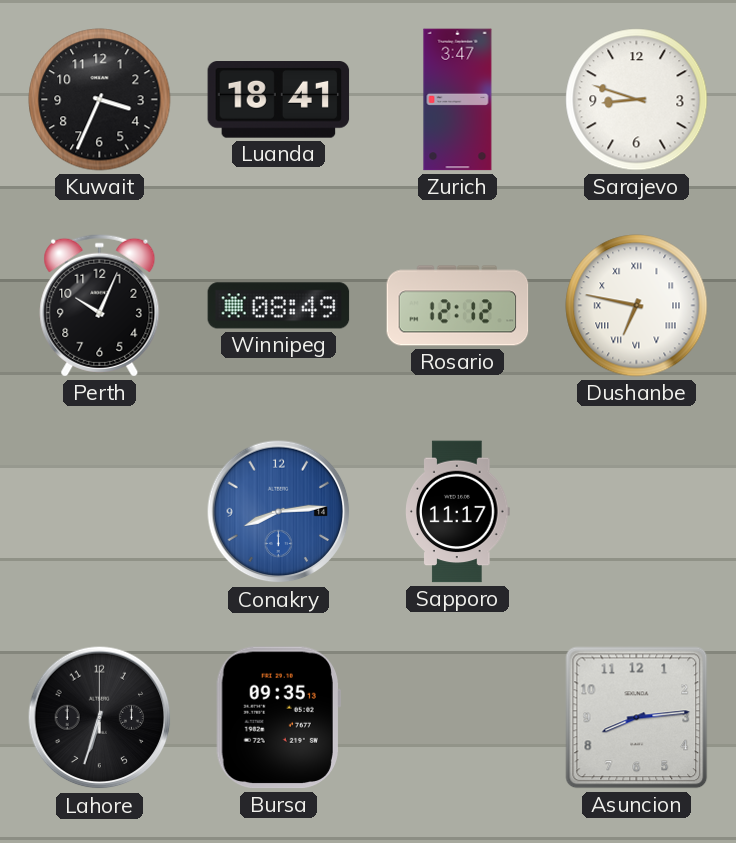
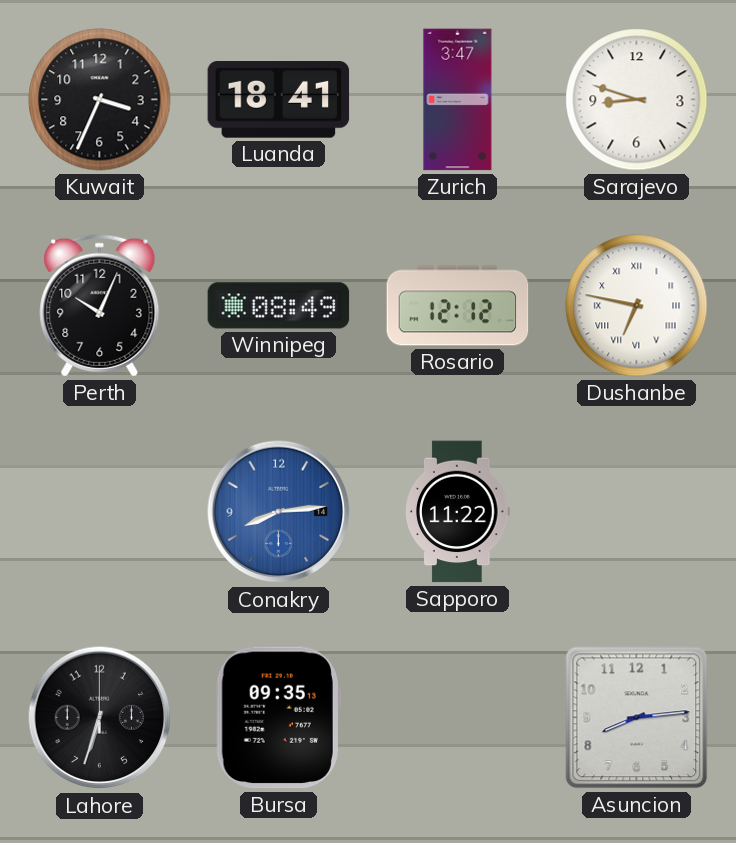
Sapporo: 11:17 -> 11:22
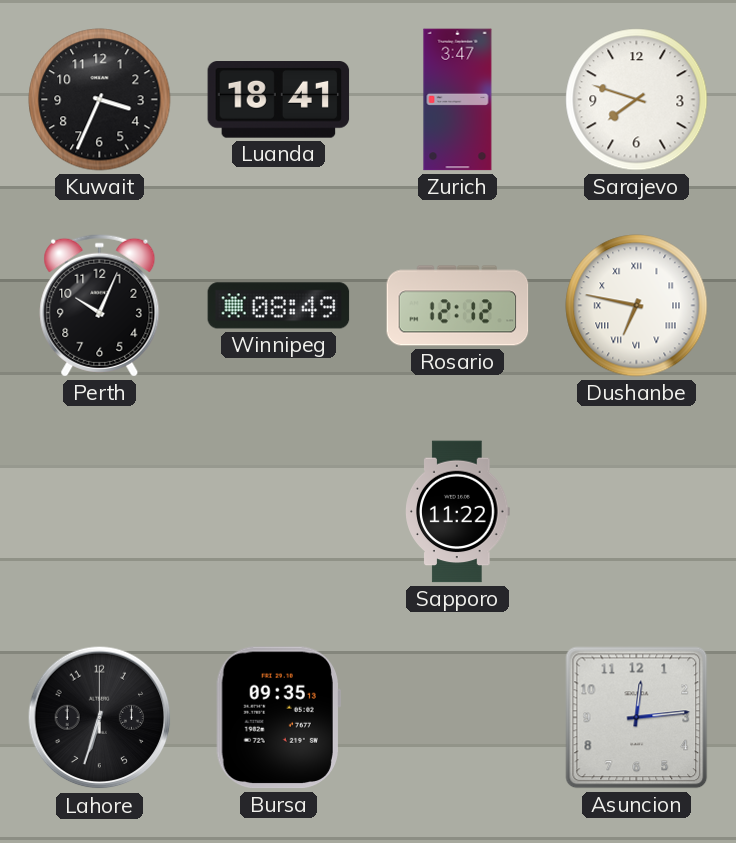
Sarajevo: 8:48 -> 7:48
Conakry: 8:14 -> none
Asuncion: 8:14 -> 12:14
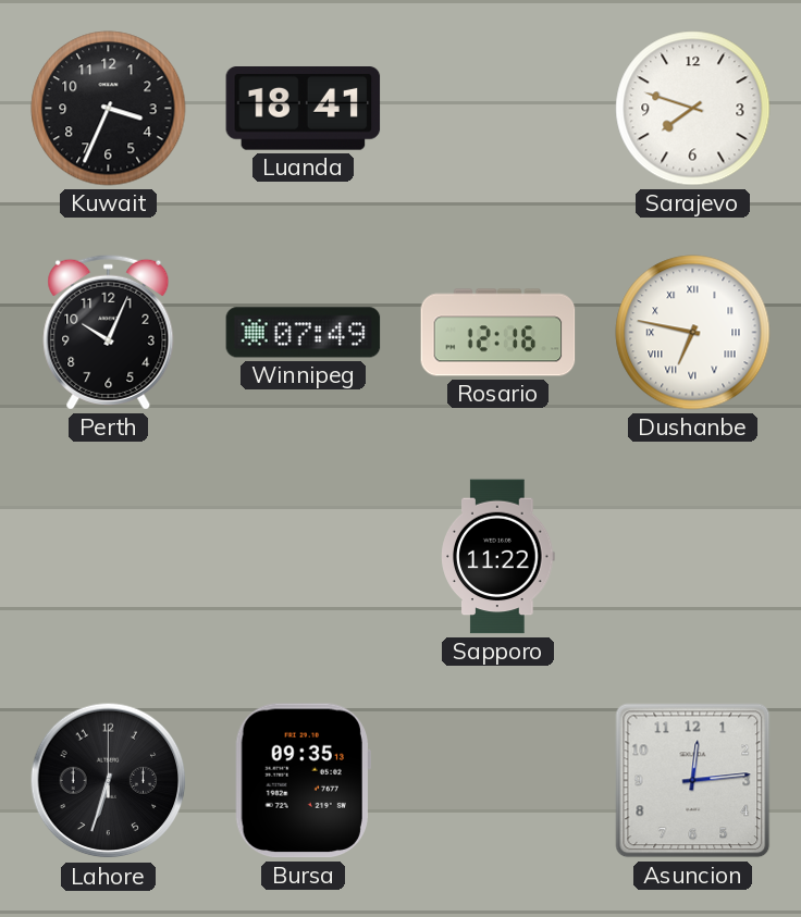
Zurich: 3:47 -> none
Winnipeg: 08:49 -> 07:49
Rosario: 12:12 -> 12:16
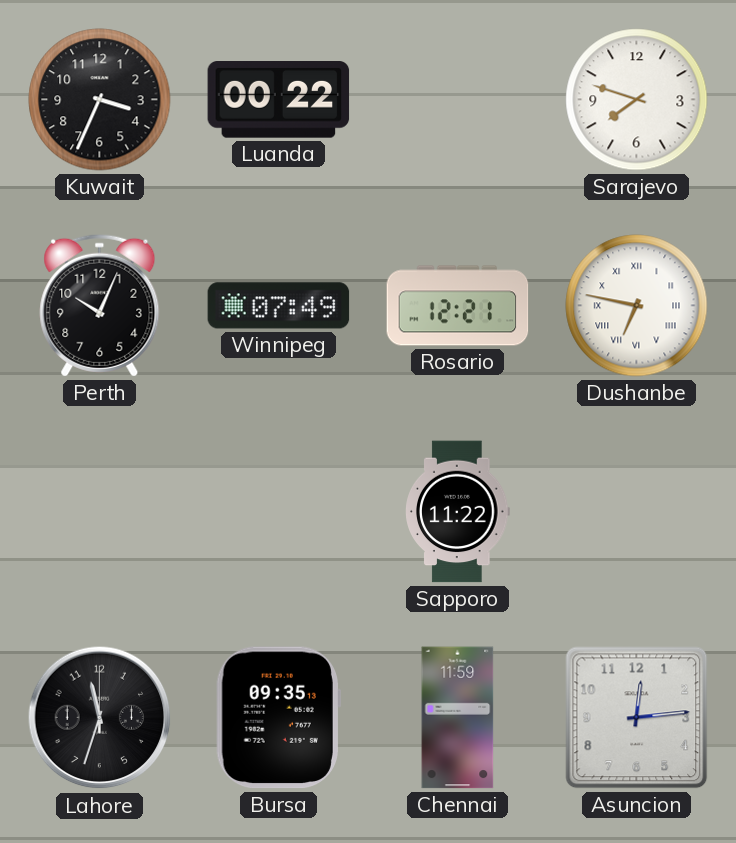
Luanda: 18:41 -> 00:22
Rosario: 12:16 -> 12:21
Lahore: 6:33 -> 11:33
Chennai: none -> 11:59
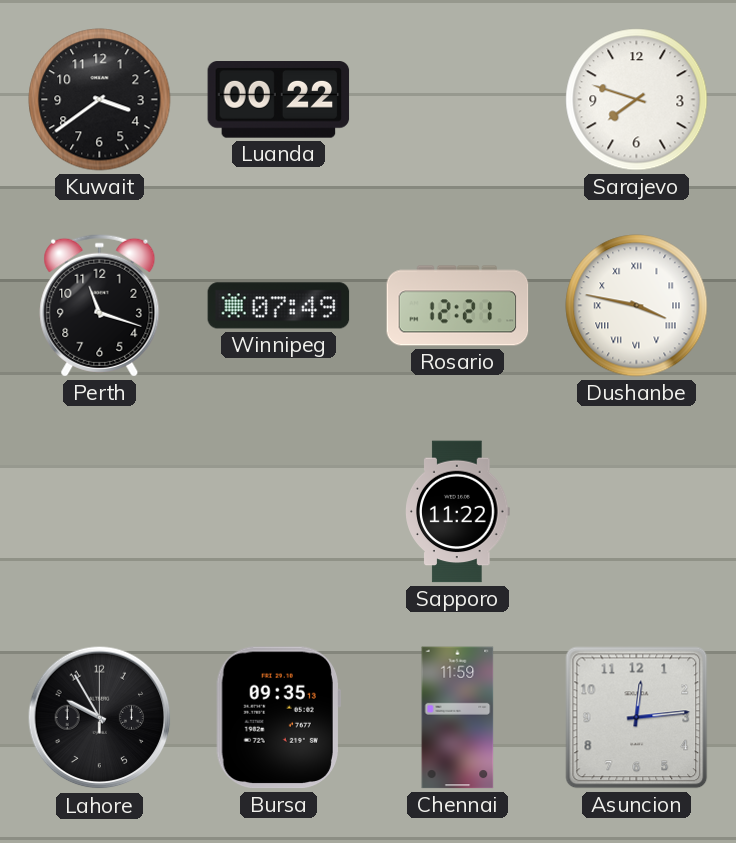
Kuwait: 3:34 -> 3:39
Perth: 10:04 -> 11:18
Dushanbe: 6:47 -> 3:47
Lahore: 11:33 -> 9:55
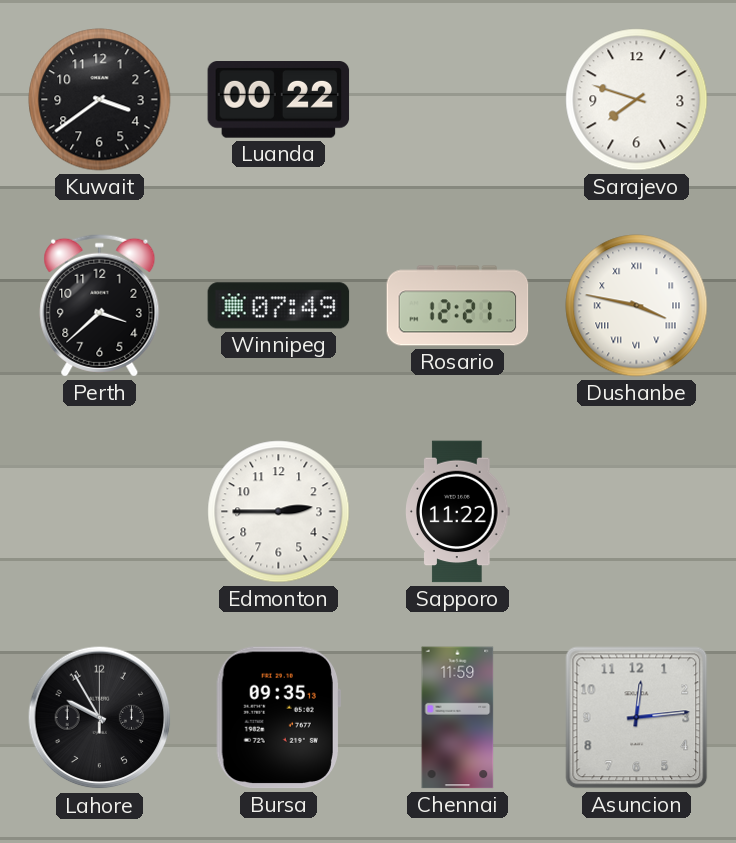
Perth: 11:18 -> 3:38
Edmonton: none -> 2:45
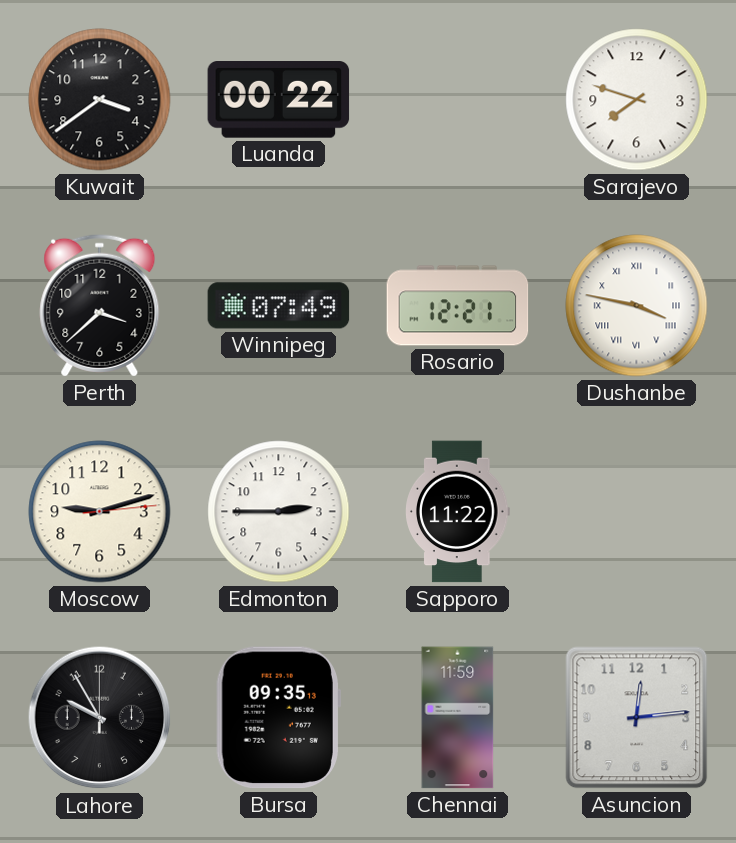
Moscow: none -> 9:12
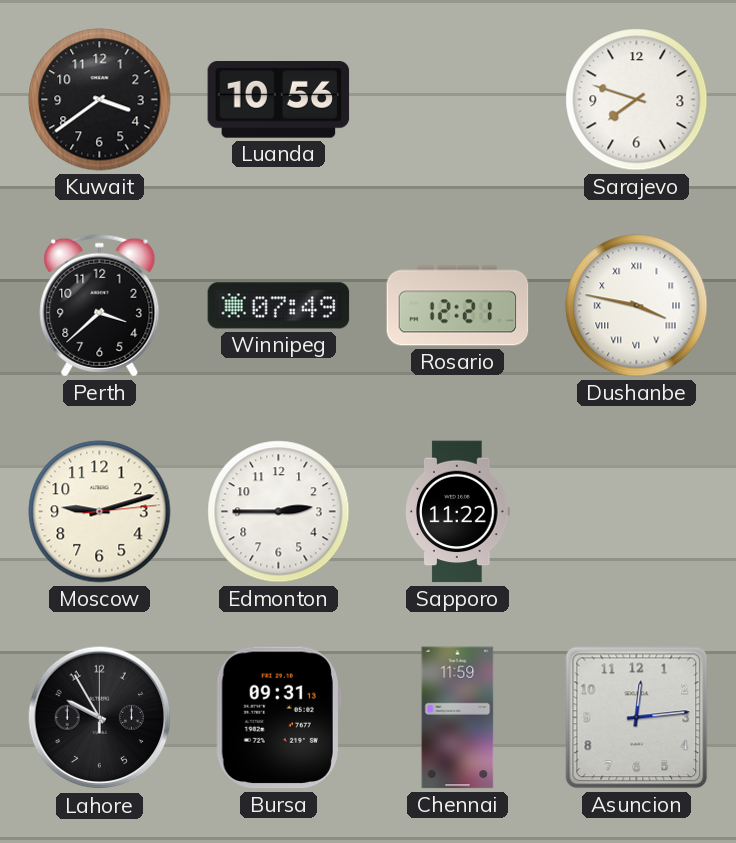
Luanda: 00:22 -> 10:56
Bursa: 09:35 -> 09:31
